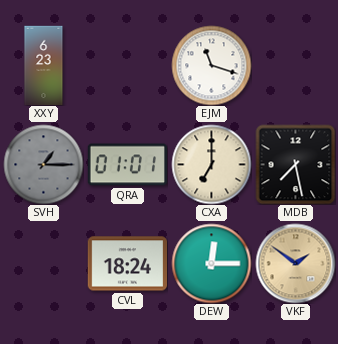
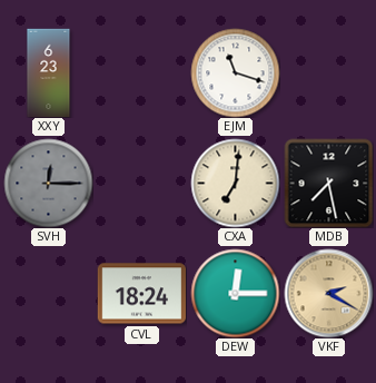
SVH: 1:15 -> 12:15
QRA: 01:01 -> none
CXA: 7:00 -> 7:01
VKF: 1:51 -> 2:20
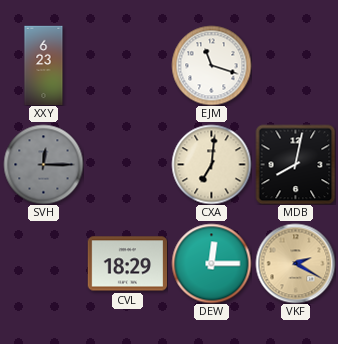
MDB: 7:28 -> 8:02
CVL: 18:24 -> 18:29
